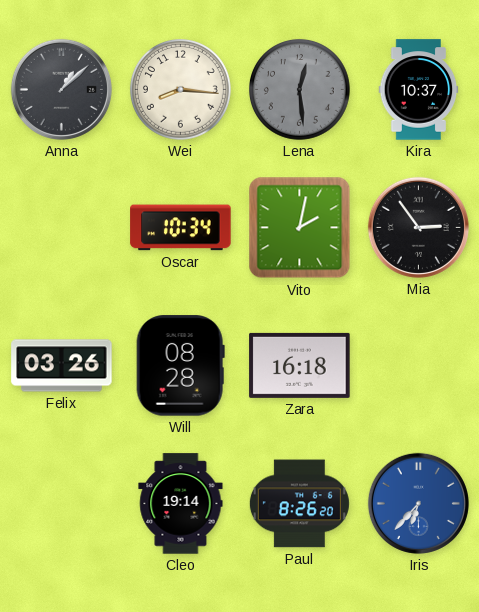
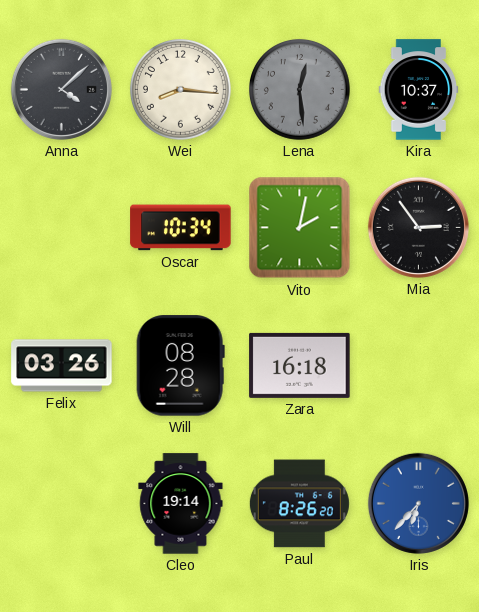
Anna: 1:08 -> 4:08
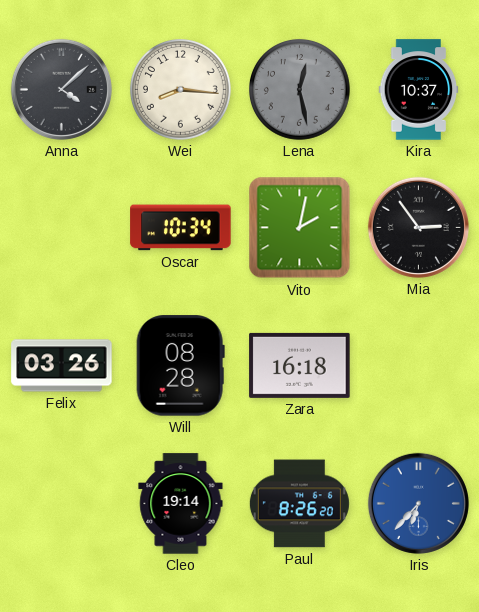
Lena: 12:29 -> 12:28
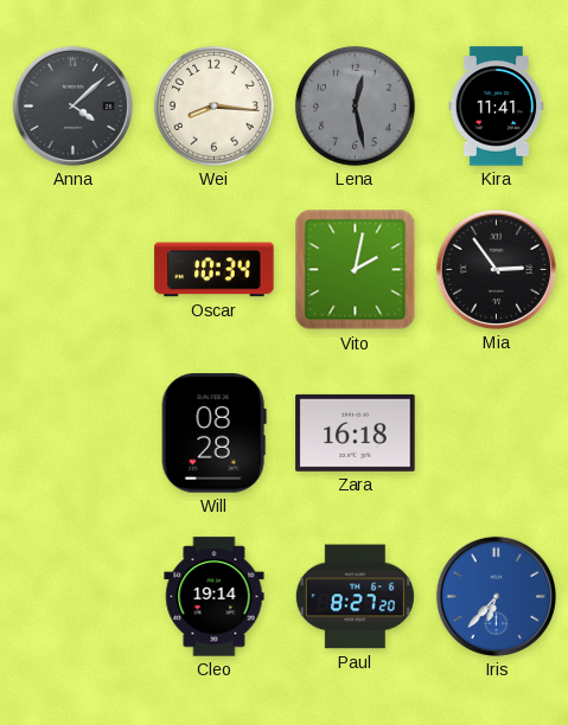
Kira: 10:37 -> 11:41
Felix: 03:26 -> none
Paul: 8:26 -> 8:27
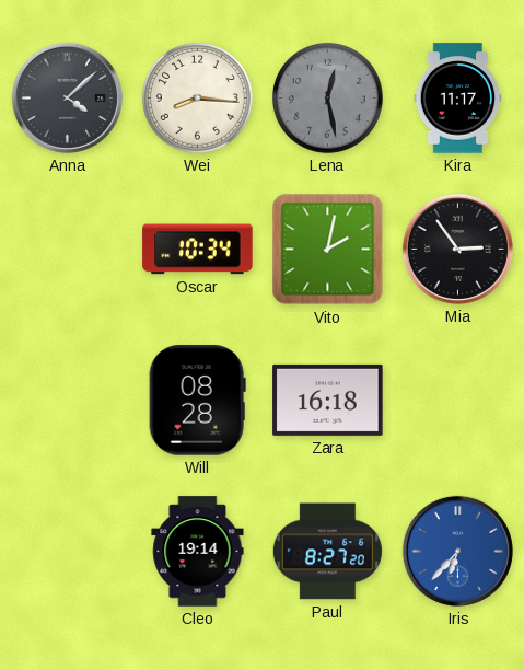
Kira: 11:41 -> 11:17
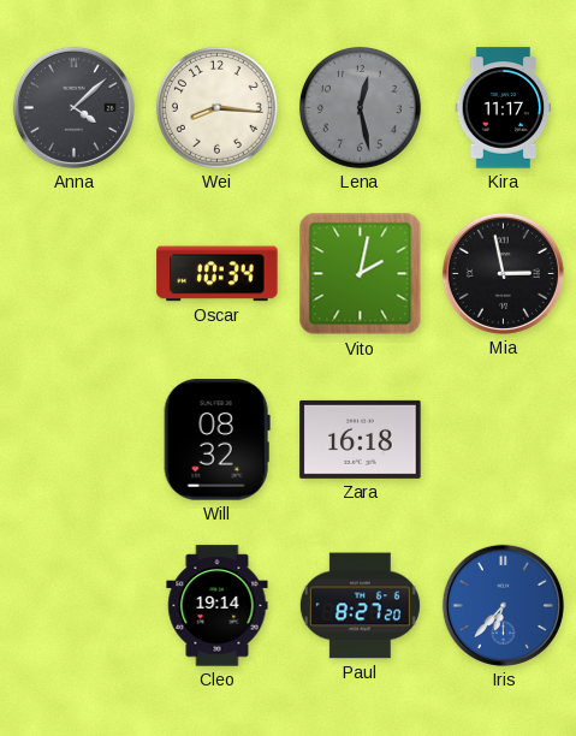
Mia: 2:54 -> 2:58
Will: 08:28 -> 08:32
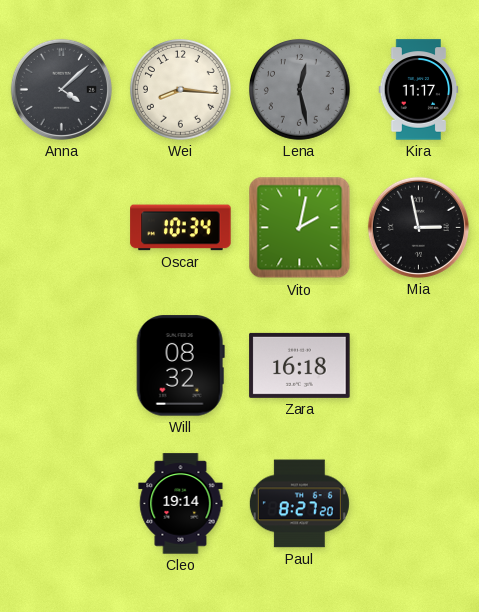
Iris: 6:37 -> none
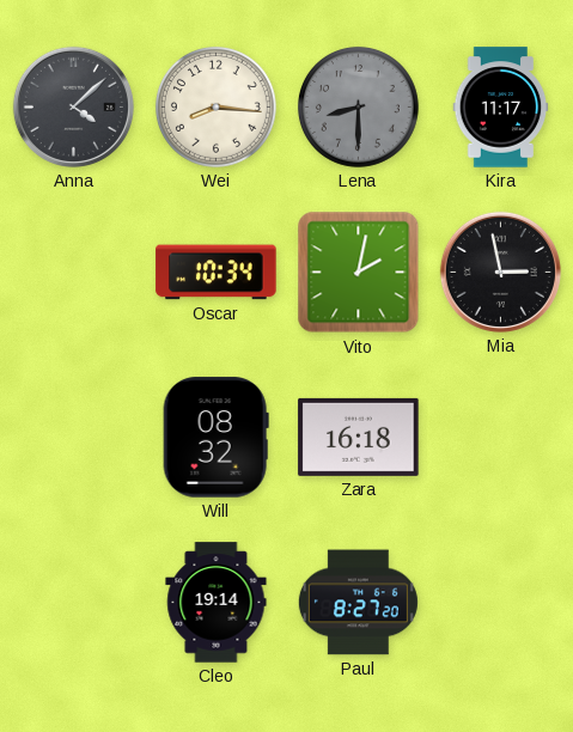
Lena: 12:28 -> 8:30
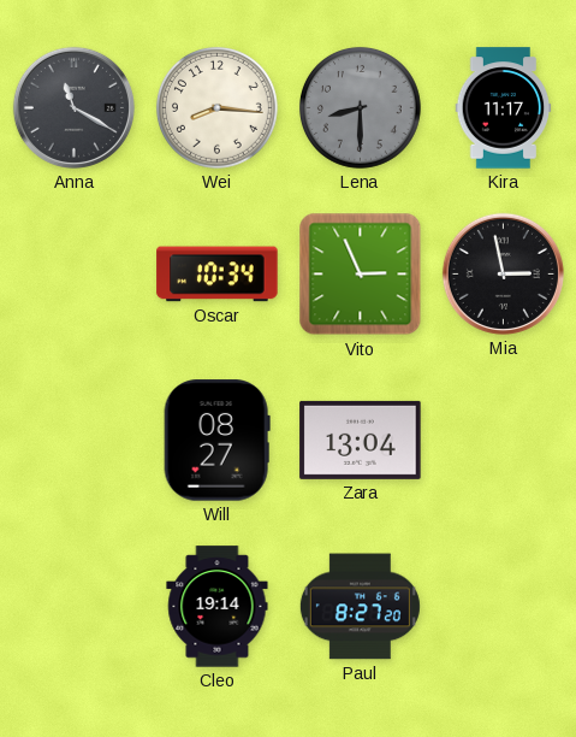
Anna: 4:08 -> 11:20
Vito: 2:02 -> 2:56
Will: 08:32 -> 08:27
Zara: 16:18 -> 13:04
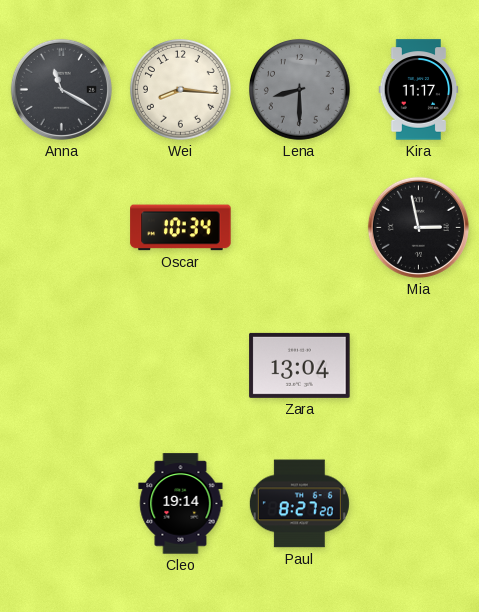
Vito: 2:56 -> none
Will: 08:27 -> none
